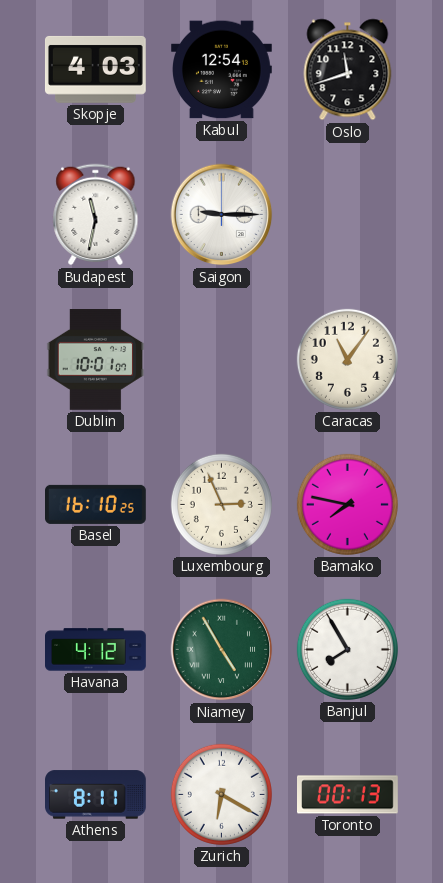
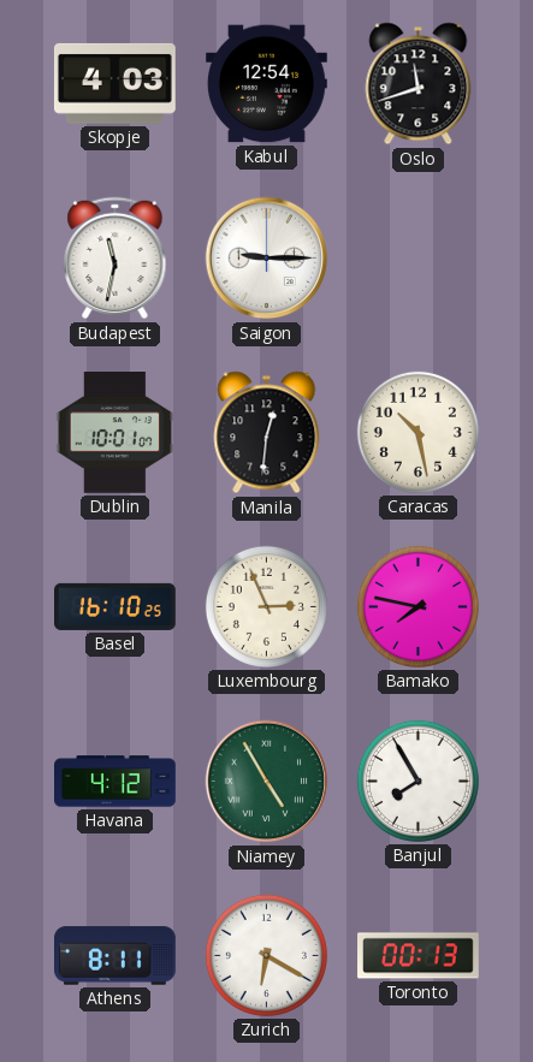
Manila: none -> 12:31
Caracas: 11:06 -> 10:28
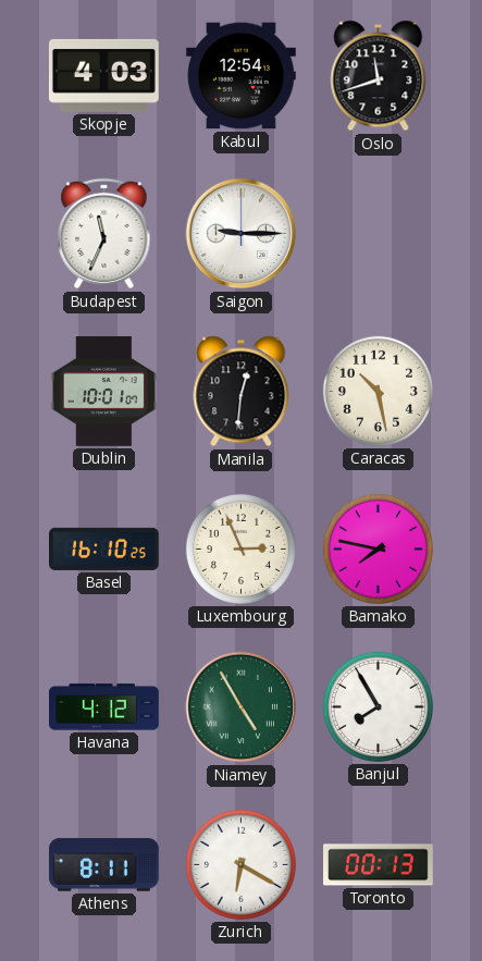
Budapest: 11:32 -> 11:34
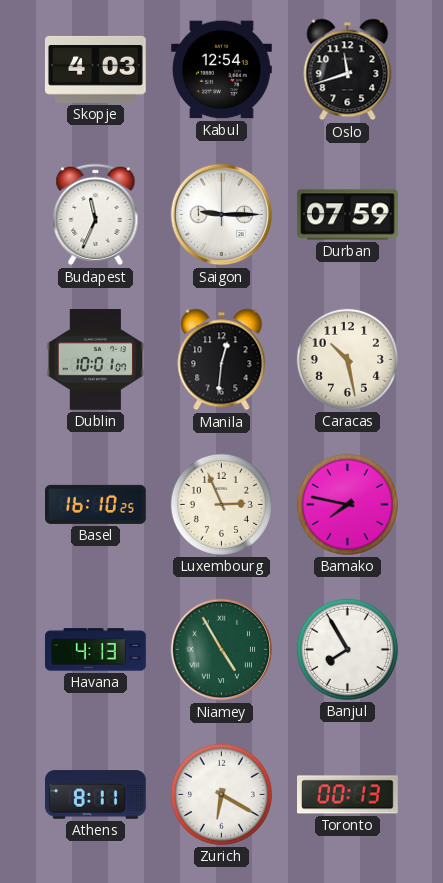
Durban: none -> 07:59
Havana: 4:12 -> 4:13
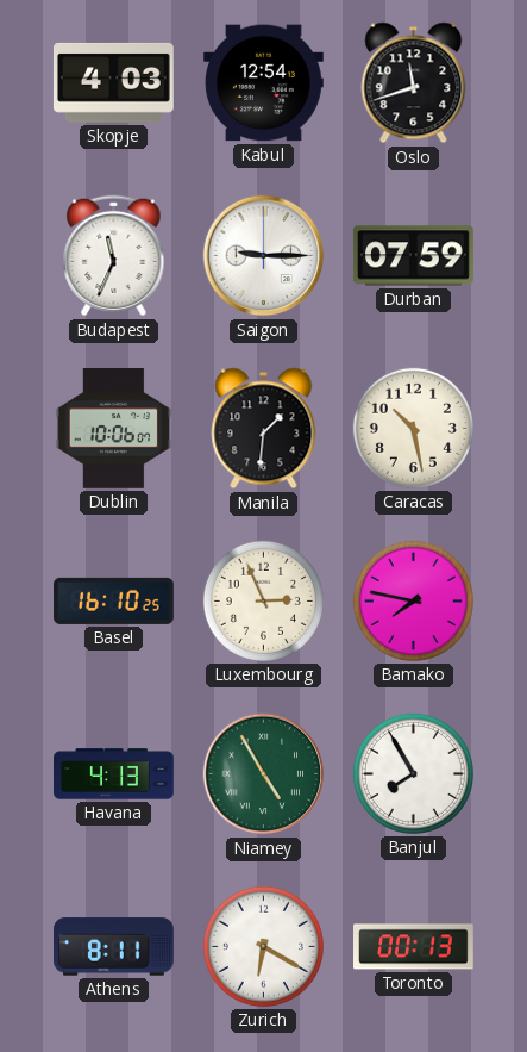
Dublin: 10:01 -> 10:06
Manila: 12:31 -> 1:31
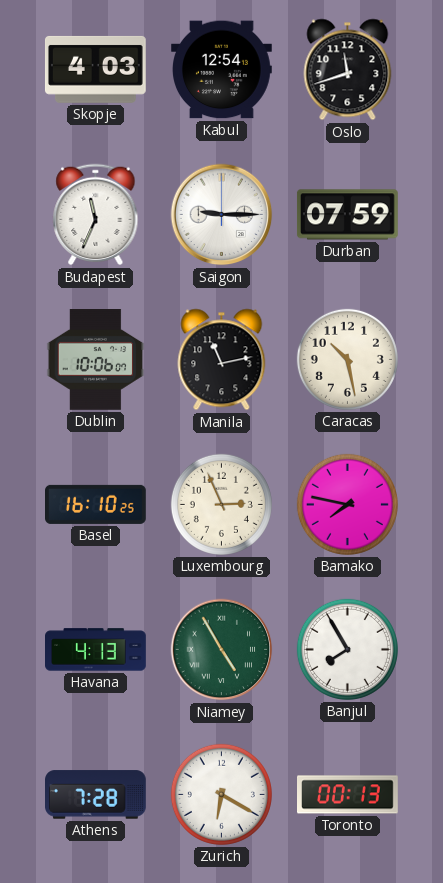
Manila: 1:31 -> 11:13
Athens: 8:11 -> 7:28
